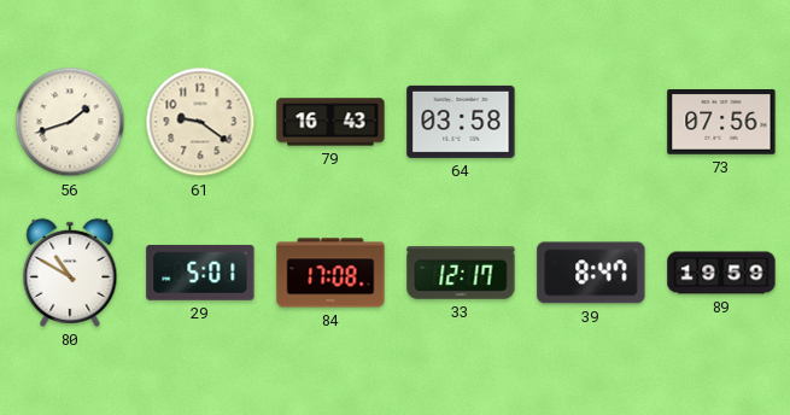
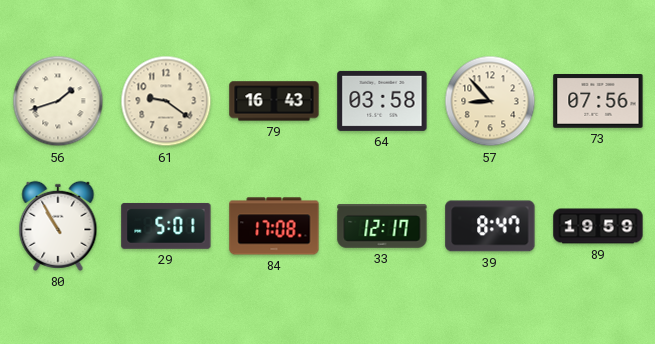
57: none -> 8:53
80: 10:50 -> 10:55
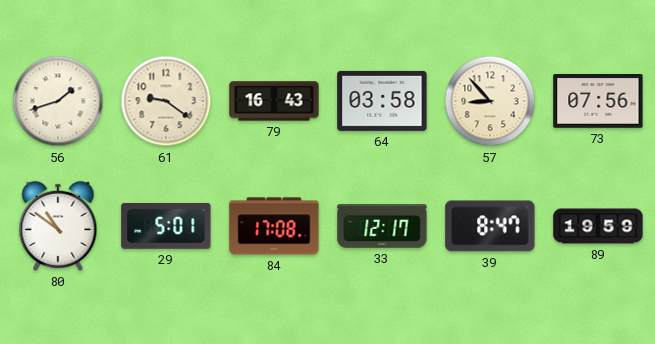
80: 10:55 -> 10:51
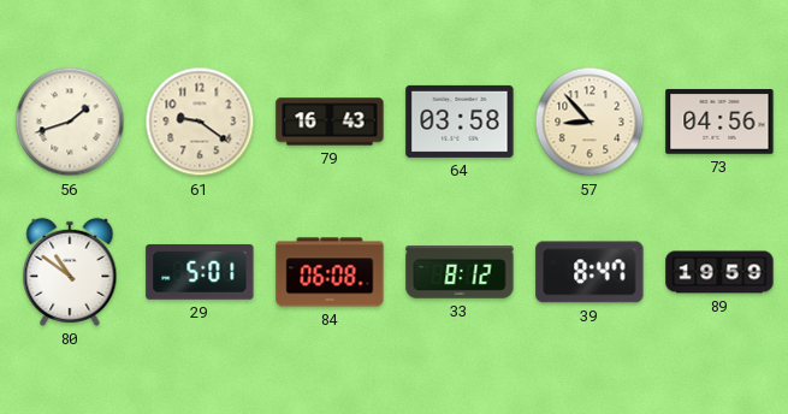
73: 07:56 -> 04:56
84: 17:08 -> 06:08
33: 12:17 -> 8:12
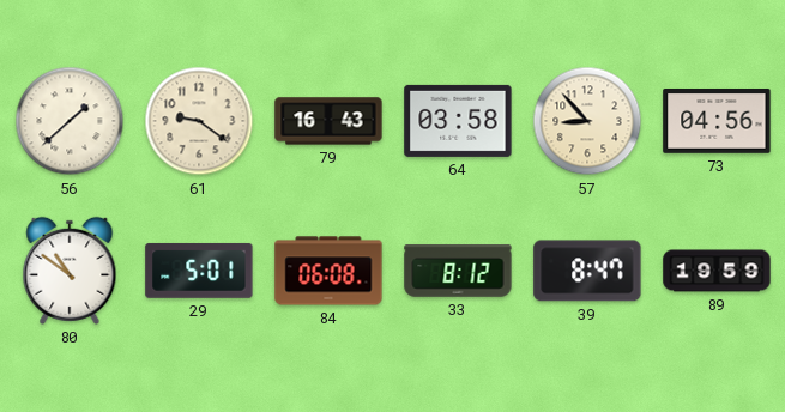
56: 1:42 -> 1:38
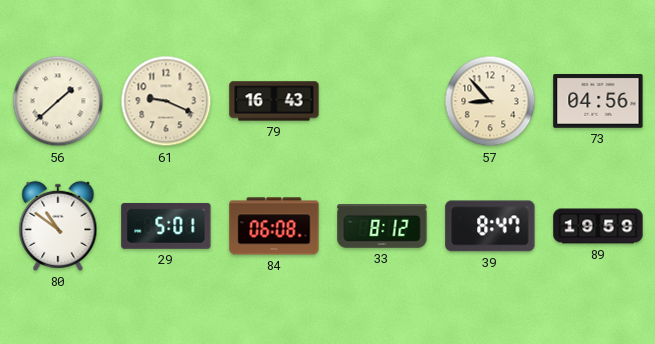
61: 9:21 -> 9:19
64: 03:58 -> none
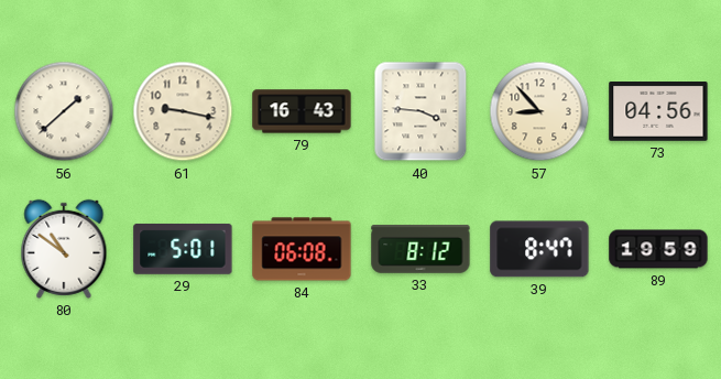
61: 9:19 -> 9:17
40: none -> 3:46
